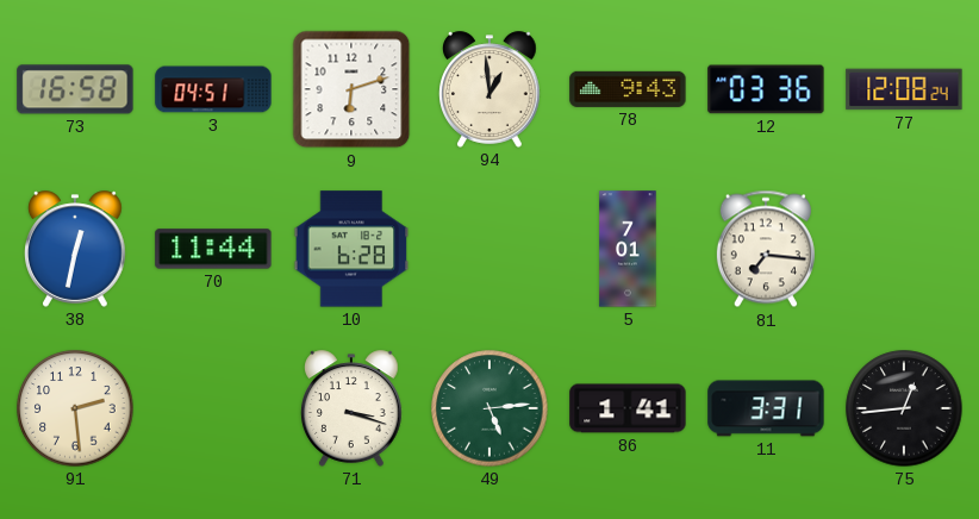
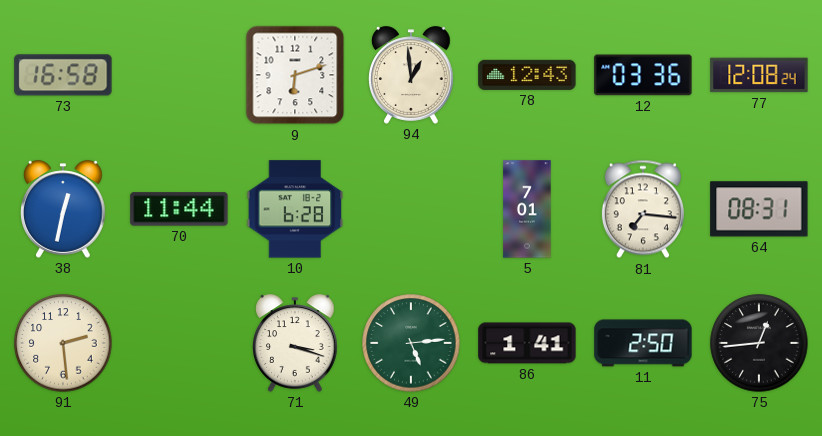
3: 04:51 -> none
78: 9:43 -> 12:43
64: none -> 08:31
11: 3:31 -> 2:50
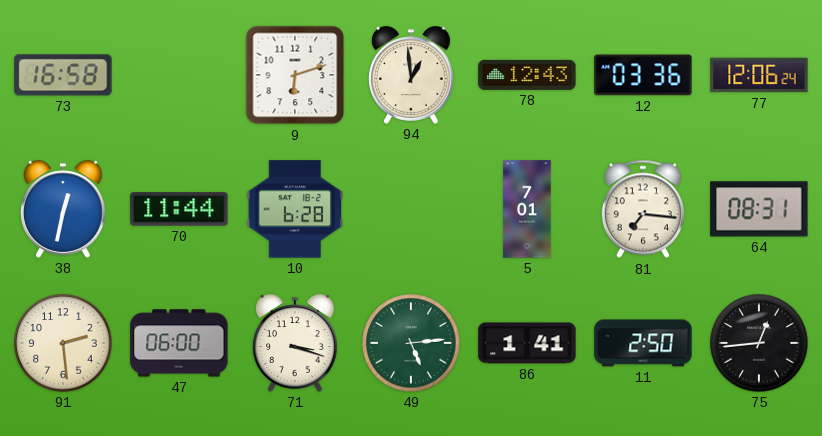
77: 12:08 -> 12:06
47: none -> 06:00
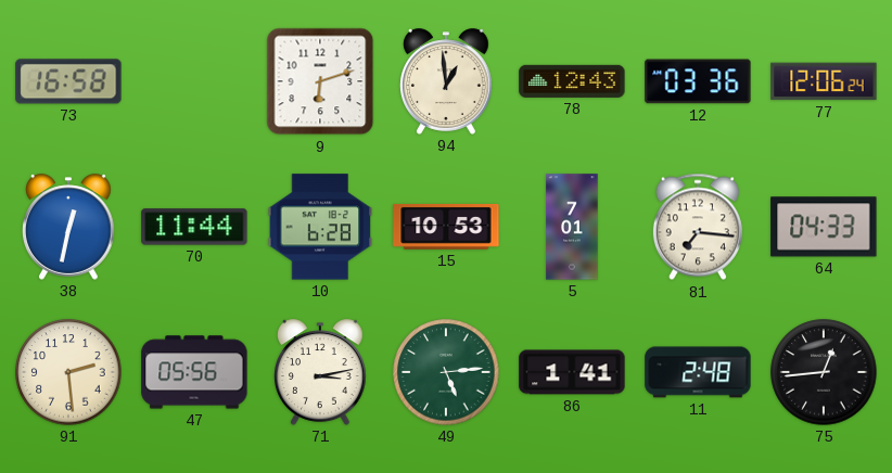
15: none -> 10:53
64: 08:31 -> 04:33
47: 06:00 -> 05:56
71: 3:18 -> 3:13
11: 2:50 -> 2:48
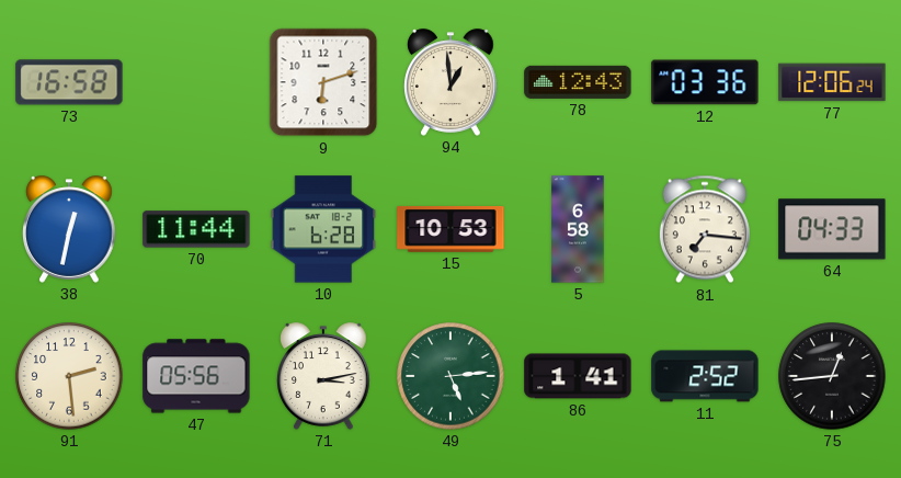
5: 7:01 -> 6:58
11: 2:48 -> 2:52
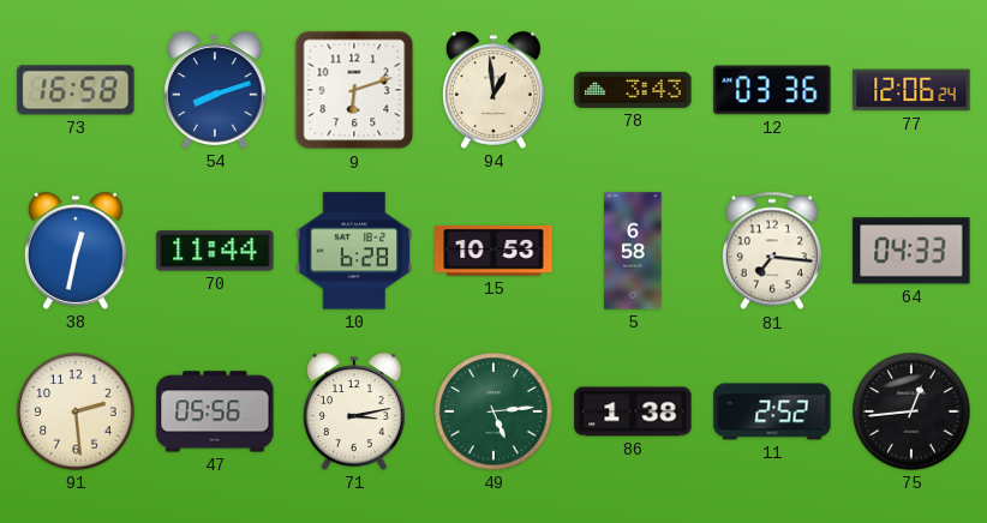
54: none -> 8:12
78: 12:43 -> 3:43
86: 1:41 -> 1:38
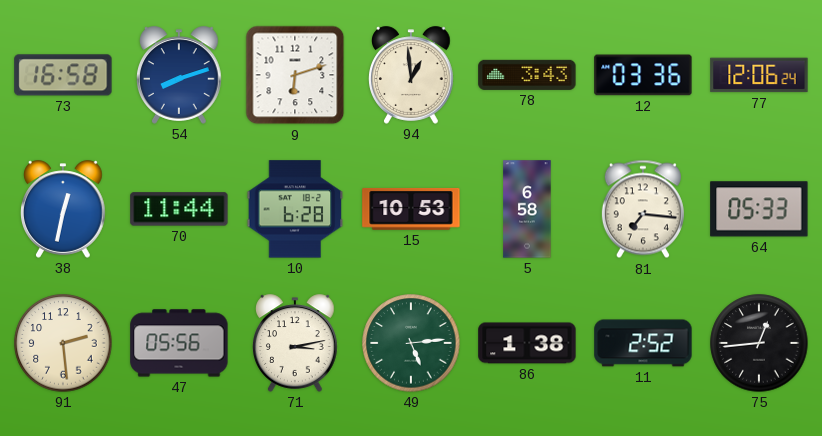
64: 04:33 -> 05:33
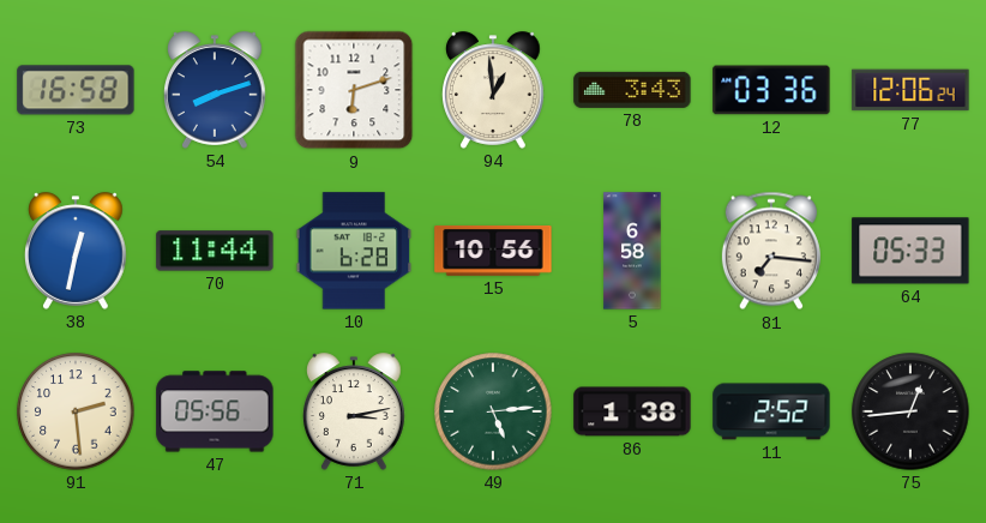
15: 10:53 -> 10:56
